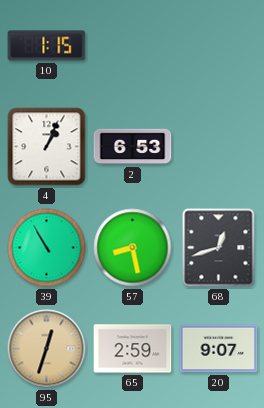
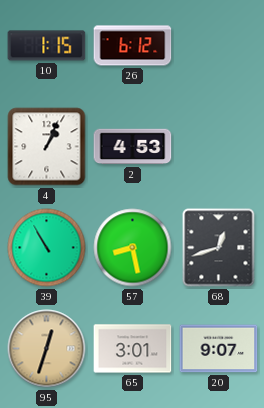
26: none -> 6:12
2: 6:53 -> 4:53
65: 2:59 -> 3:01
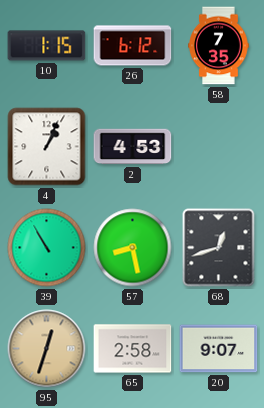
58: none -> 7:35
65: 3:01 -> 2:58
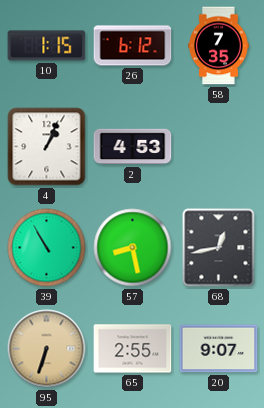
68: 12:42 -> 12:43
95: 12:33 -> 6:33
65: 2:58 -> 2:55
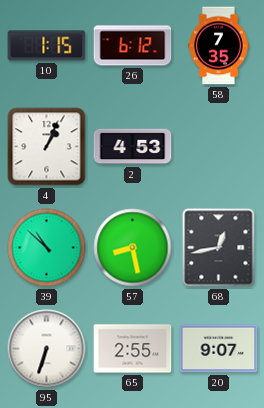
39: 10:55 -> 10:52
95 dial: champagne -> white
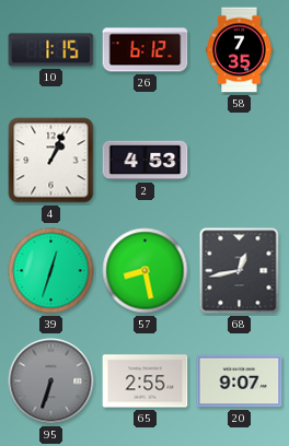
39: 10:52 -> 12:33
95 dial: white -> grey
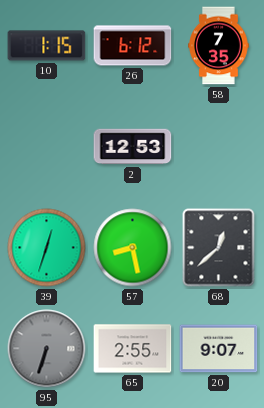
4: 1:04 -> none
2: 4:53 -> 12:53
68: 12:43 -> 12:38
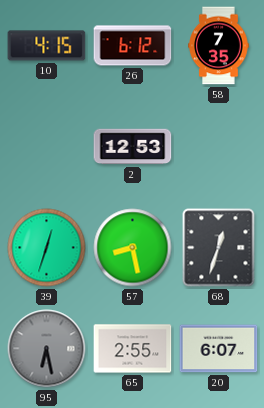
10: 1:15 -> 4:15
68: 12:38 -> 12:33
95: 6:33 -> 6:28
20: 9:07 -> 6:07
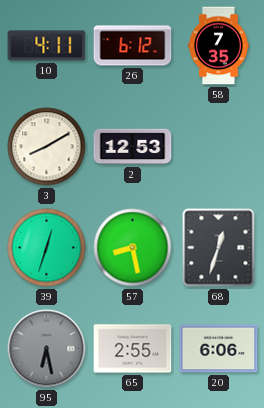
10: 4:15 -> 4:11
3: none -> 8:10
20: 6:07 -> 6:06
